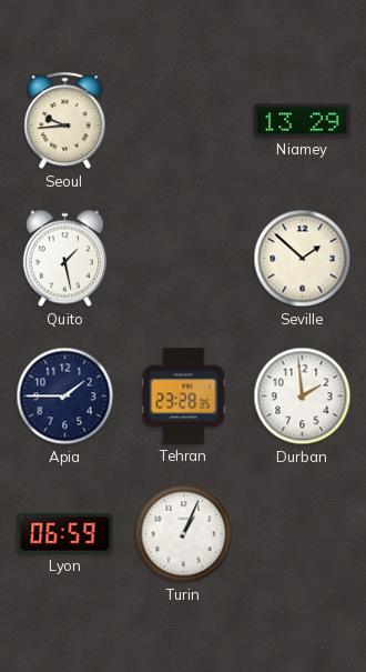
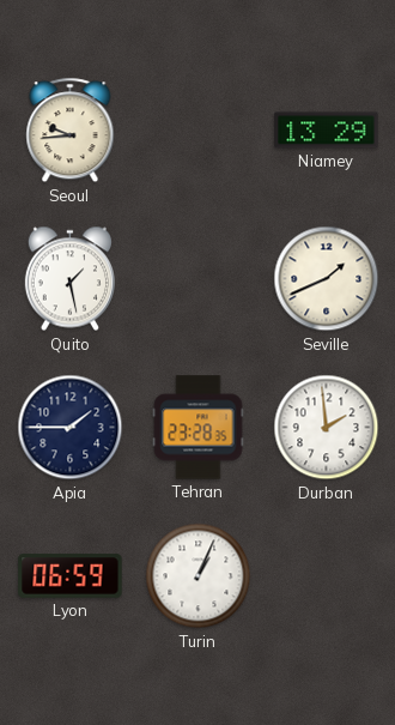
Seville: 1:52 -> 1:41
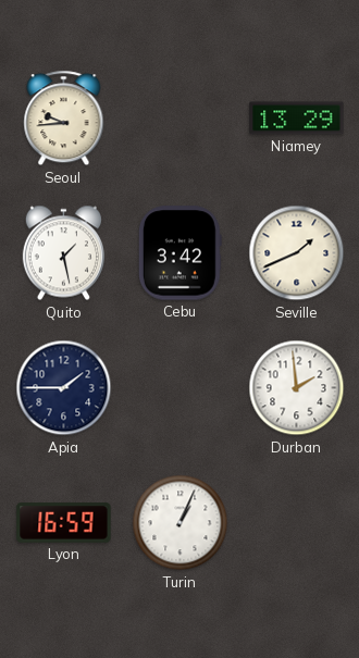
Cebu: none -> 3:42
Tehran: 23:28 -> none
Lyon: 06:59 -> 16:59
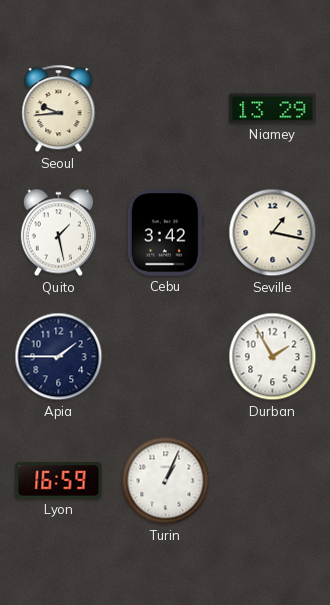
Seville: 1:41 -> 1:17
Durban: 1:59 -> 1:55
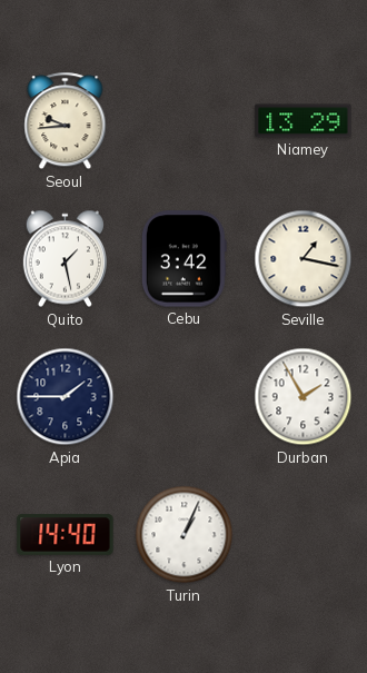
Lyon: 16:59 -> 14:40
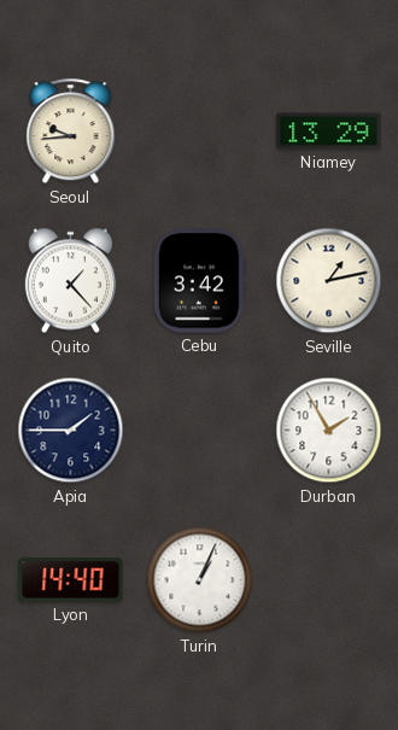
Quito: 1:28 -> 1:23
Seville: 1:17 -> 1:13
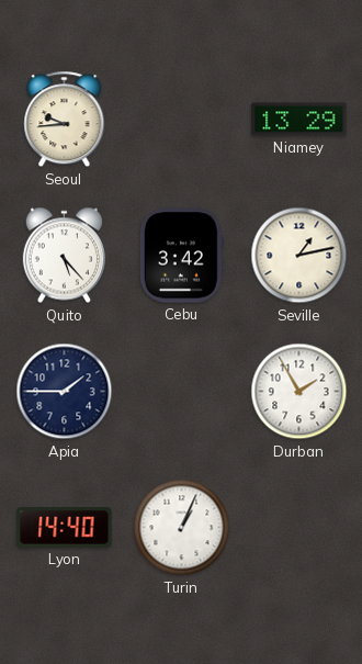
Quito: 1:23 -> 5:23
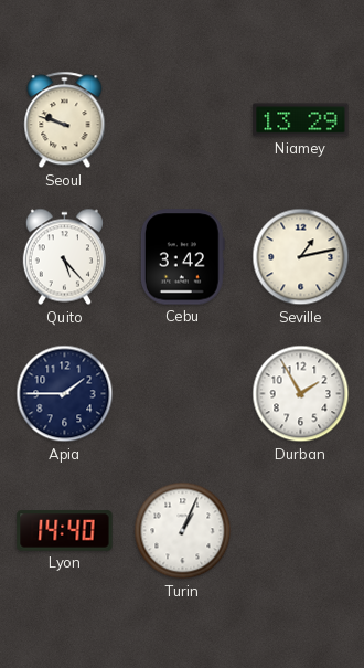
Seoul: 9:44 -> 9:48
